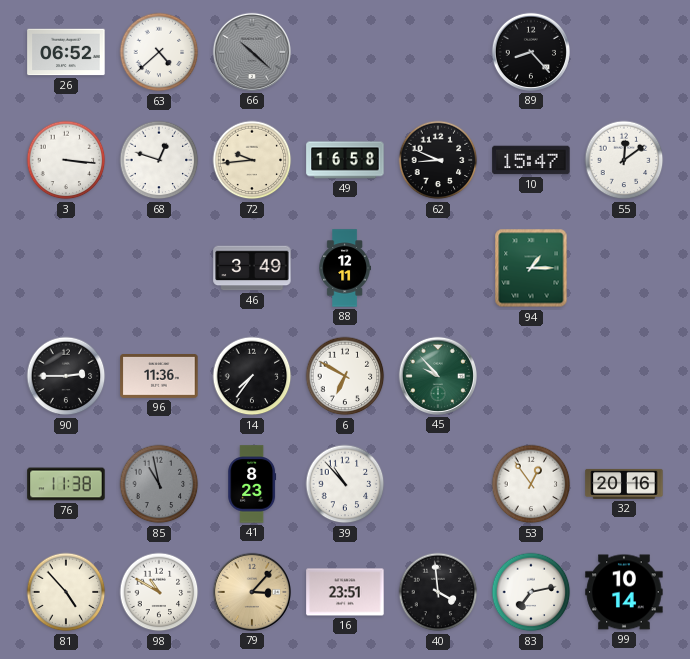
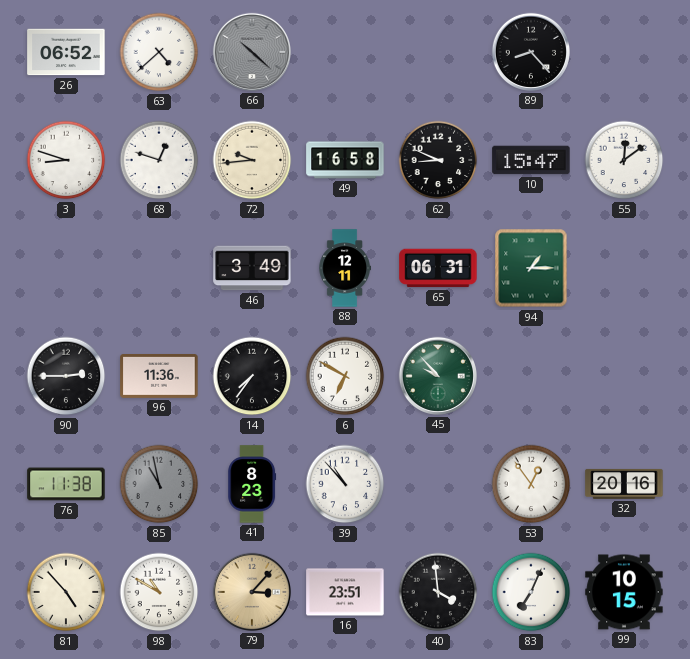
3: 3:16 -> 8:48
65: none -> 06:31
83: 7:13 -> 7:04
99: 10:14 -> 10:15
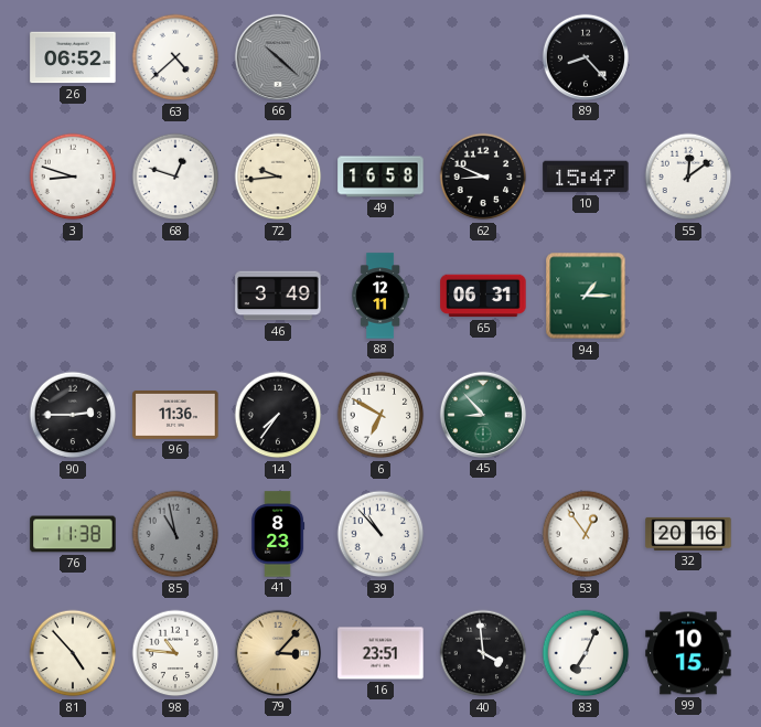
45: 9:53 -> 8:53
98: 10:50 -> 10:46
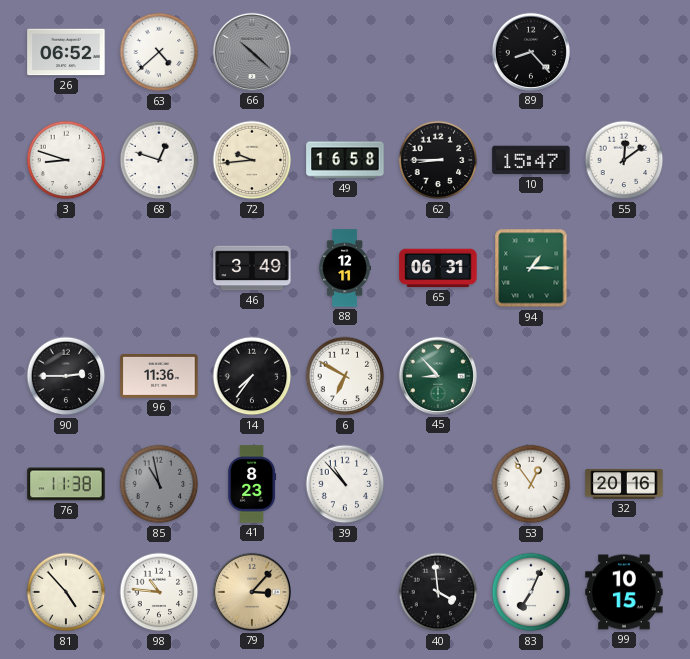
62: 8:49 -> 8:45
16: 23:51 -> none
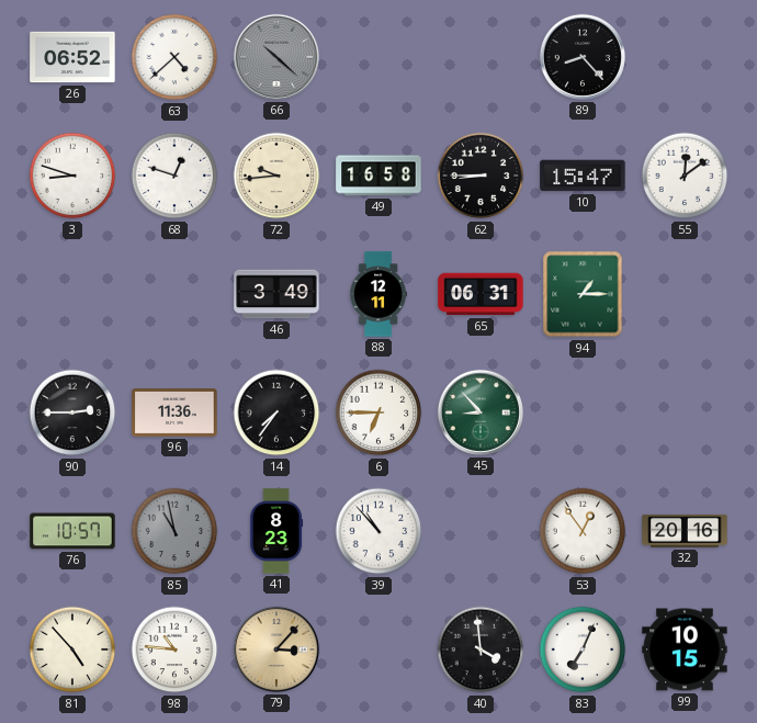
6: 6:50 -> 6:45
76: 11:38 -> 10:57
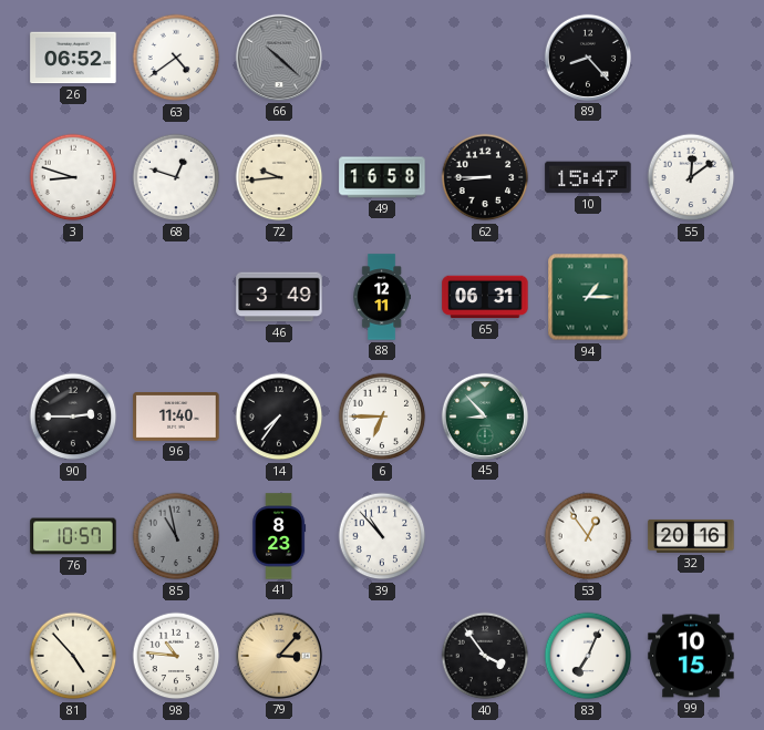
63: 4:38 -> 4:39
96: 11:36 -> 11:40
40: 3:59 -> 3:54
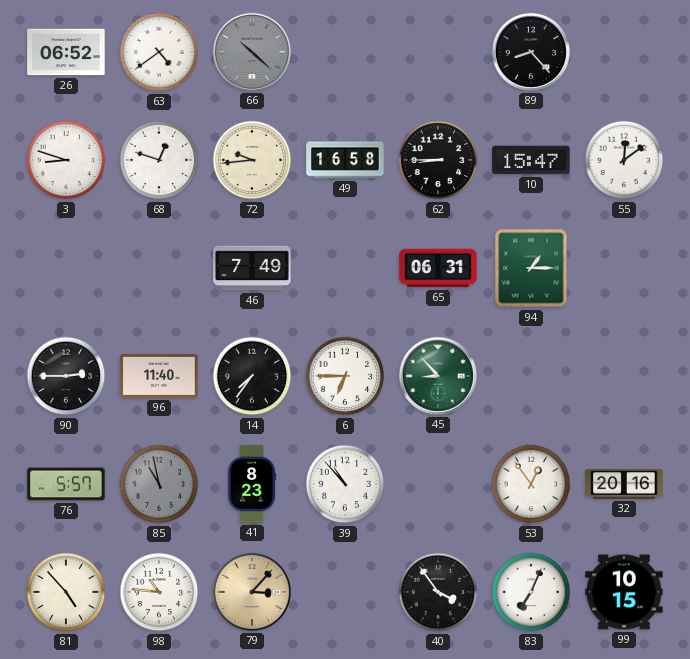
46: 3:49 -> 7:49
88: 12:11 -> none
76: 10:57 -> 5:57
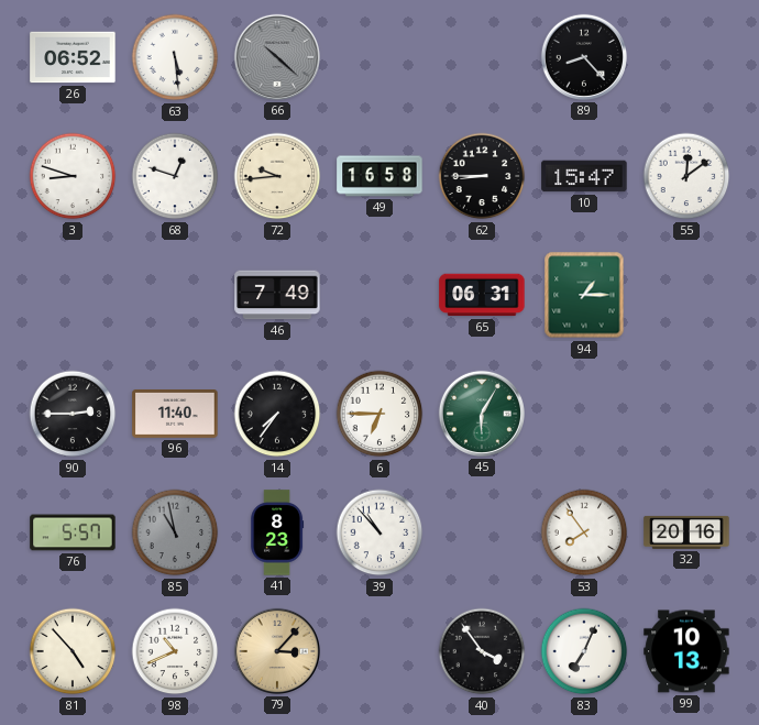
63: 4:39 -> 5:29
45: 8:53 -> 6:05
53: 12:54 -> 7:54
98: 10:46 -> 10:41
99: 10:15 -> 10:13
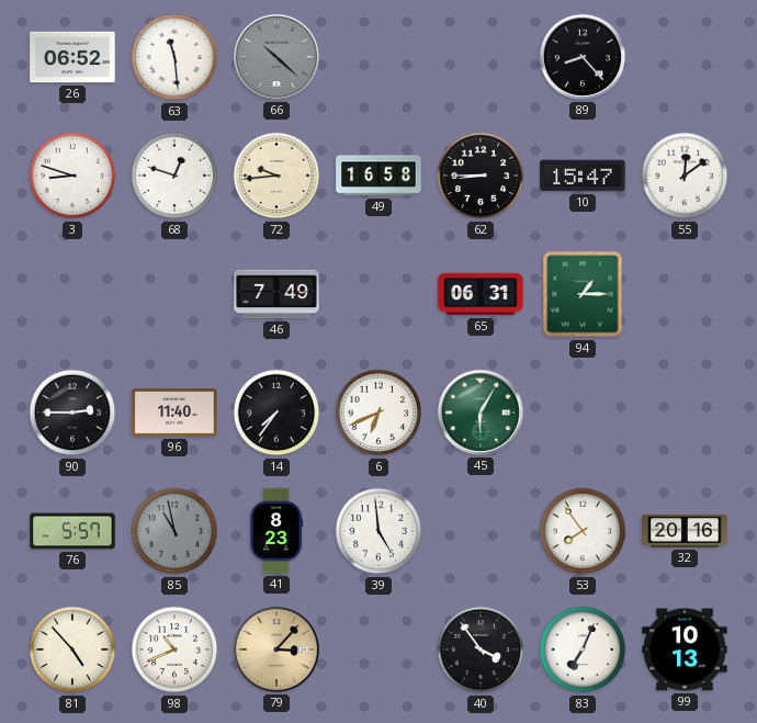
63: 5:29 -> 11:29
6: 6:45 -> 6:41
39: 10:53 -> 4:59
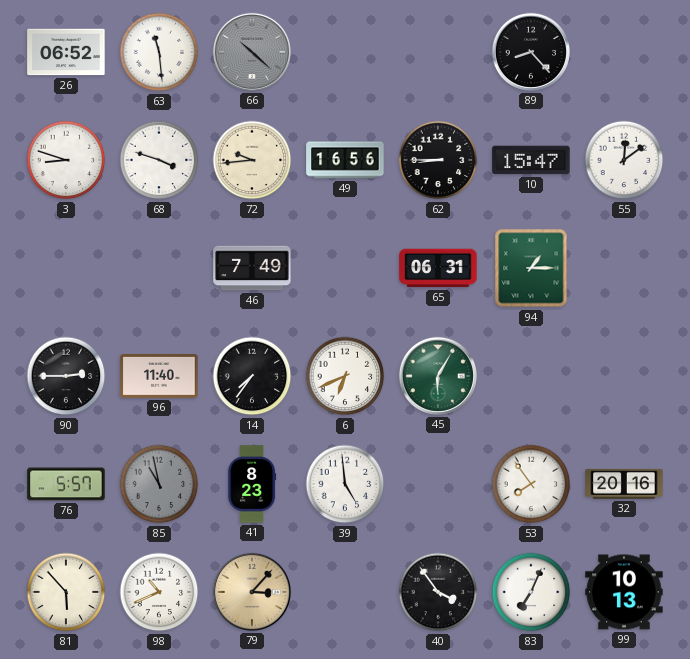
68: 12:48 -> 3:48
49: 16:58 -> 16:56
81: 4:53 -> 5:53
